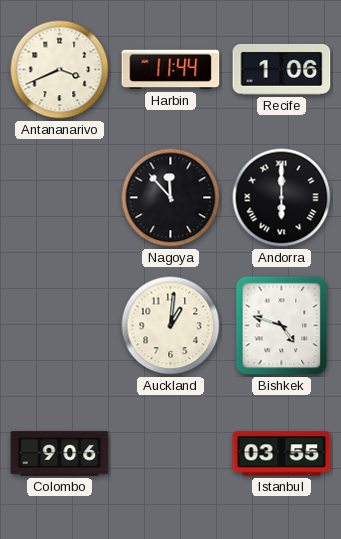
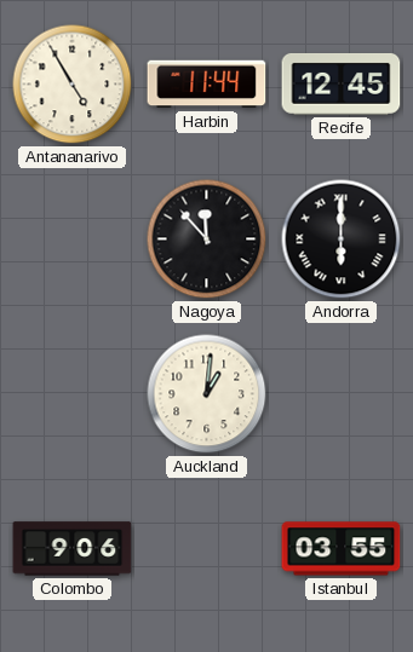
Antananarivo: 3:41 -> 4:55
Recife: 1:06 -> 12:45
Bishkek: 4:48 -> none
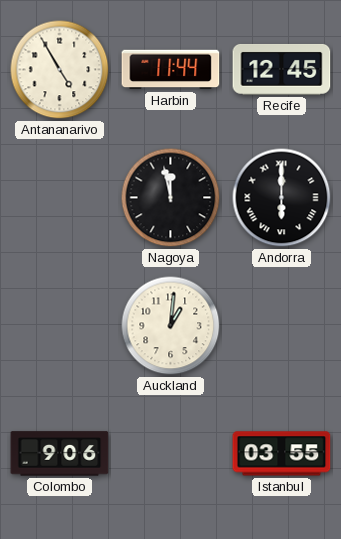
Nagoya: 11:53 -> 11:58
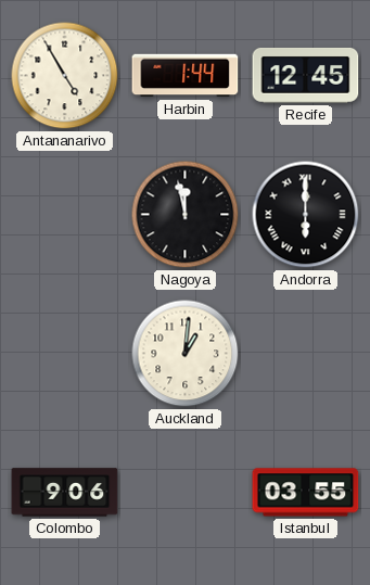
Harbin: 11:44 -> 1:44
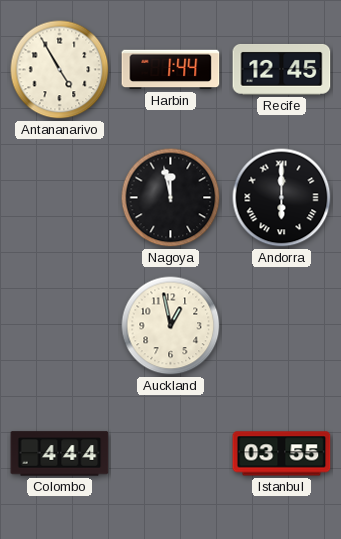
Auckland: 1:01 -> 12:58
Colombo: 9:06 -> 4:44
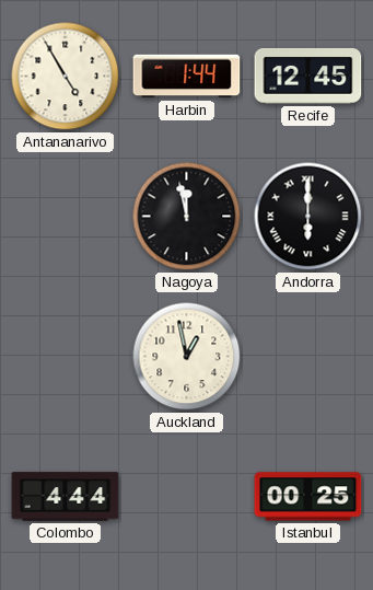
Istanbul: 03:55 -> 00:25
